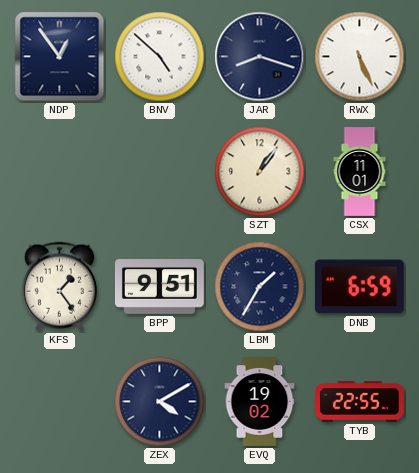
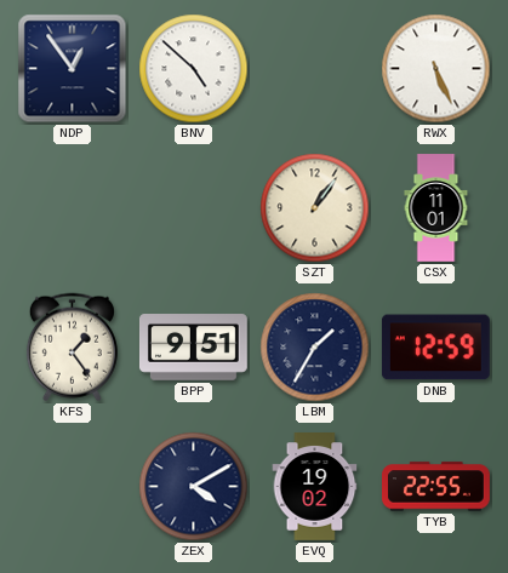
JAR: 8:18 -> none
DNB: 6:59 -> 12:59
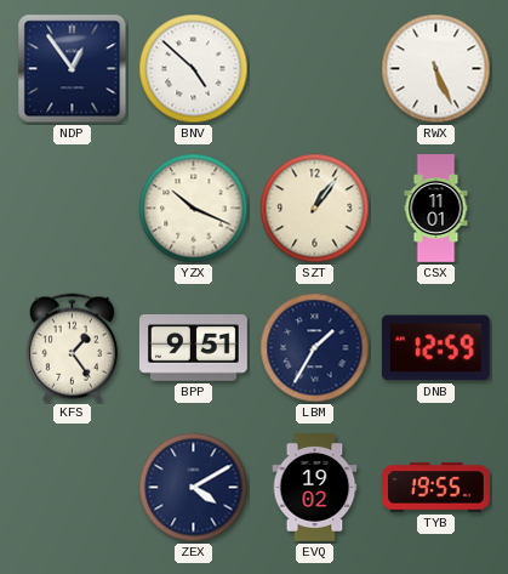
YZX: none -> 10:19
TYB: 22:55 -> 19:55
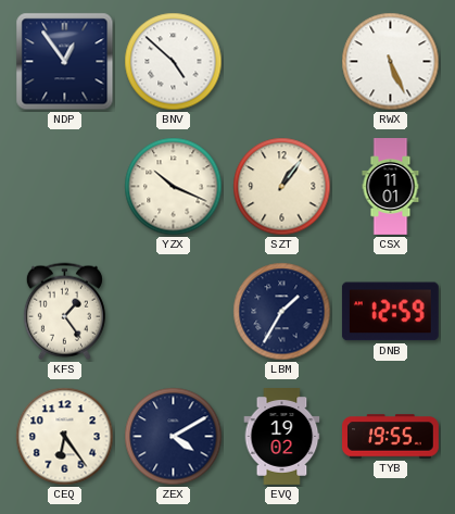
BPP: 9:51 -> none
CEQ: none -> 6:24
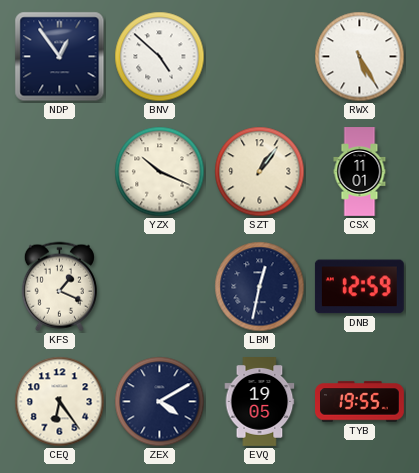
RWX: 5:26 -> 5:25
KFS: 1:24 -> 1:19
LBM: 1:35 -> 12:32
EVQ: 19:02 -> 19:05
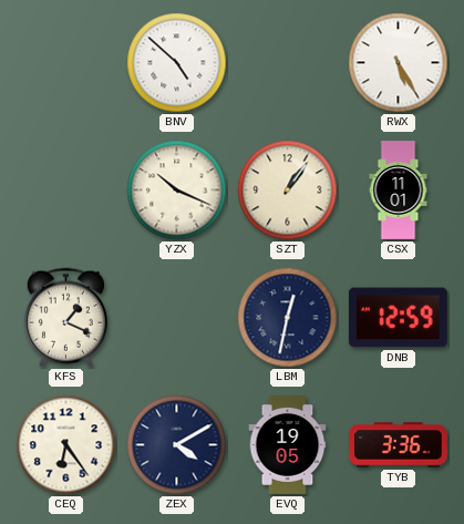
NDP: 12:54 -> none
TYB: 19:55 -> 3:36
